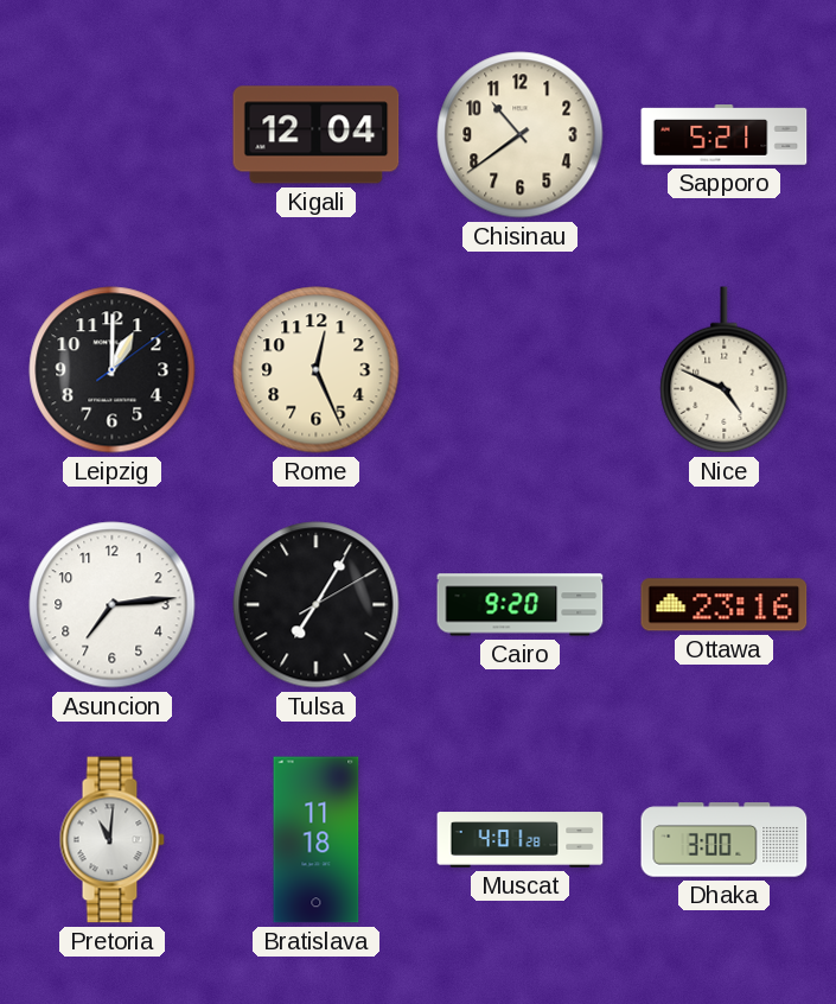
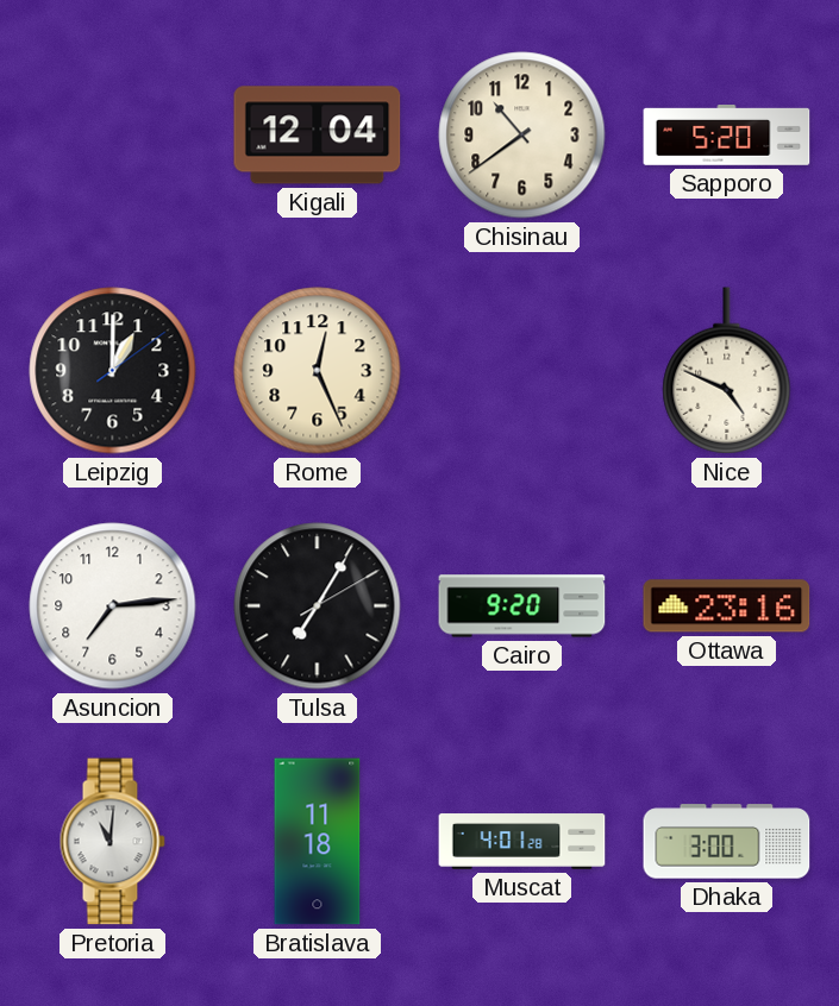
Sapporo: 5:21 -> 5:20
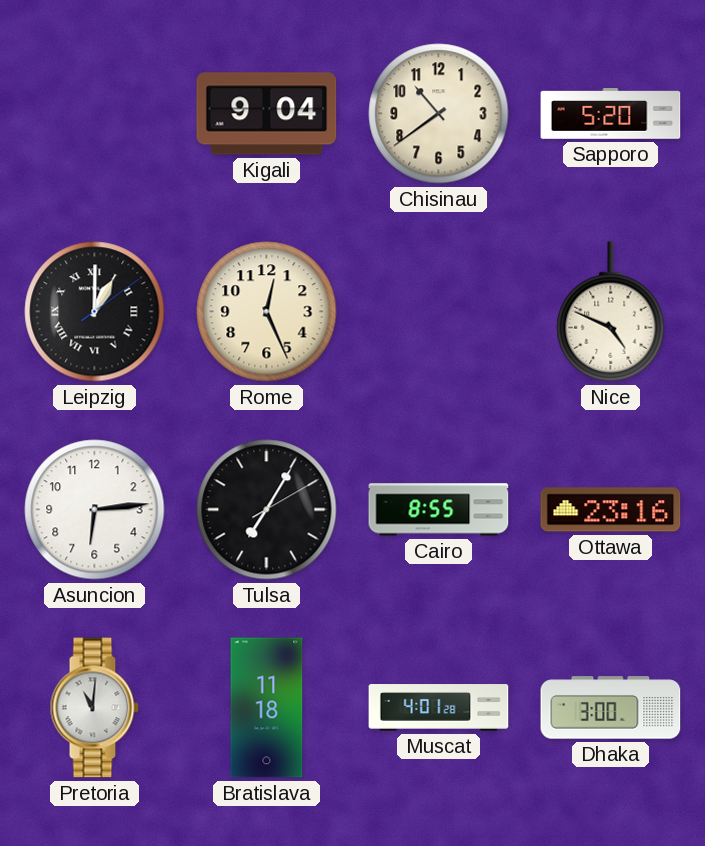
Kigali: 12:04 -> 9:04
Leipzig numerals: Arabic -> Roman
Asuncion: 7:14 -> 6:14
Cairo: 9:20 -> 8:55
